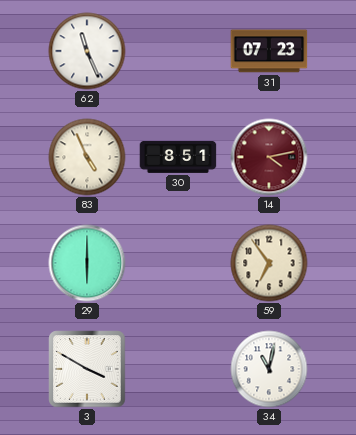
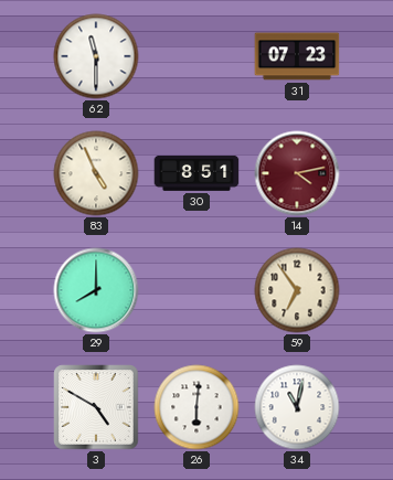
62: 11:26 -> 11:30
29: 6:00 -> 8:00
3: 3:50 -> 4:50
26: none -> 6:01
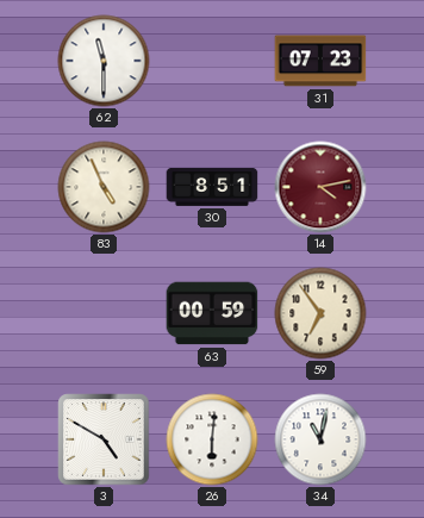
29: 8:00 -> none
63: none -> 00:59
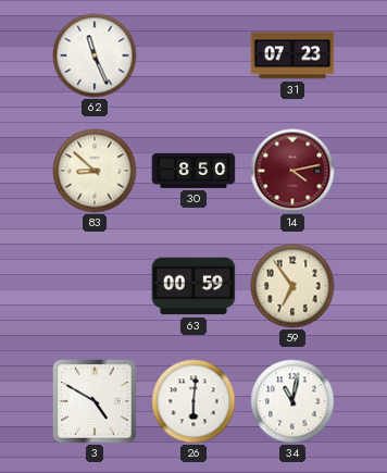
62: 11:30 -> 11:26
83: 4:56 -> 8:52
30: 8:51 -> 8:50
